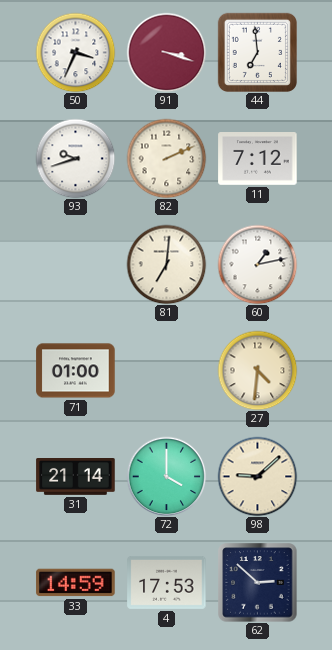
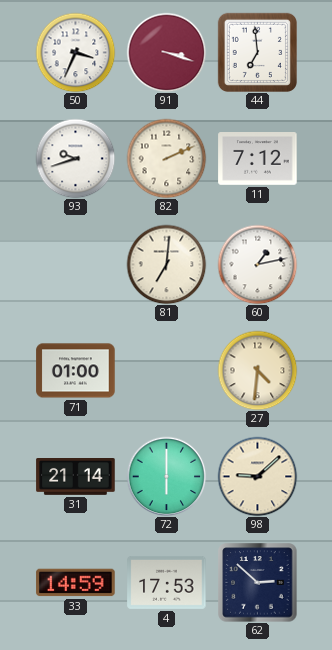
72: 4:00 -> 6:00
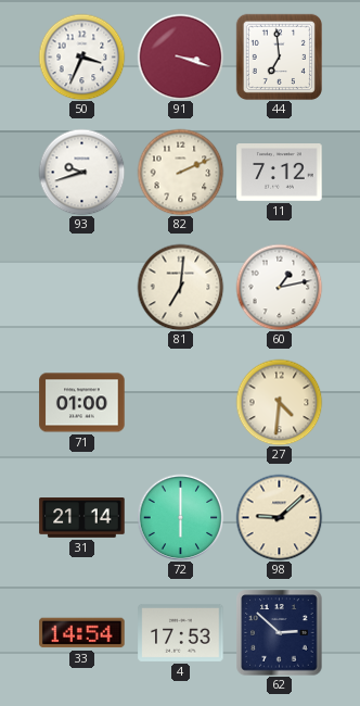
33: 14:59 -> 14:54
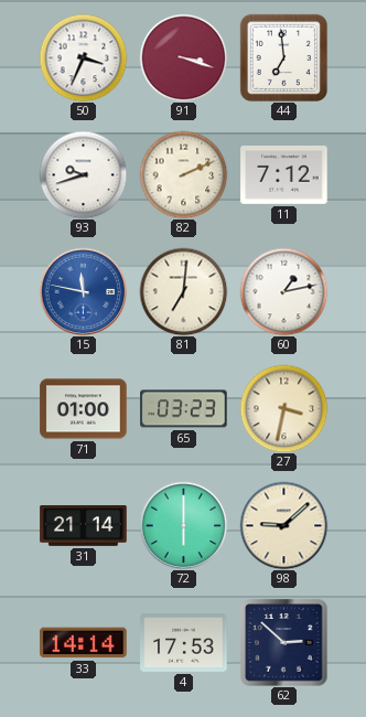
15: none -> 11:47
65: none -> 03:23
27: 4:31 -> 3:32
33: 14:54 -> 14:14
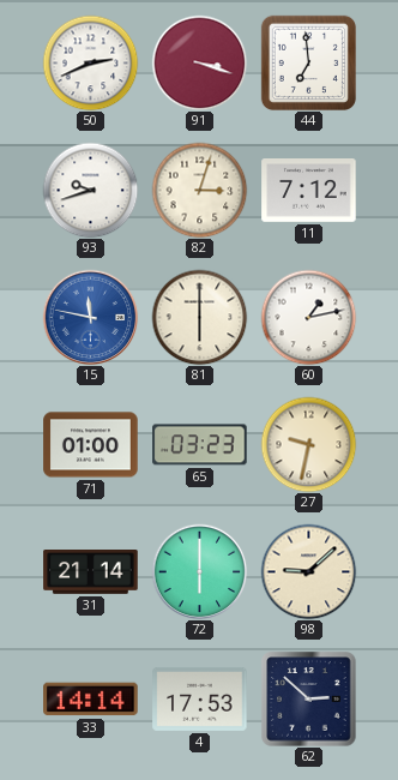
50: 3:34 -> 2:41
82: 2:11 -> 3:03
81: 7:01 -> 6:00
27: 3:32 -> 9:32
